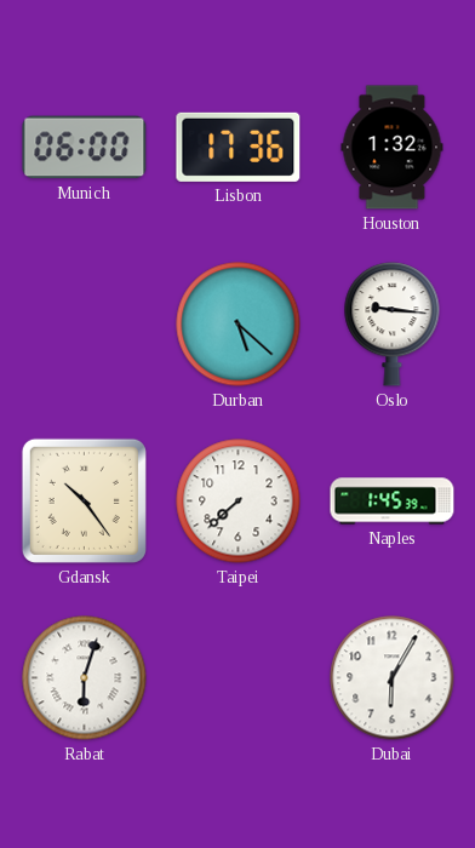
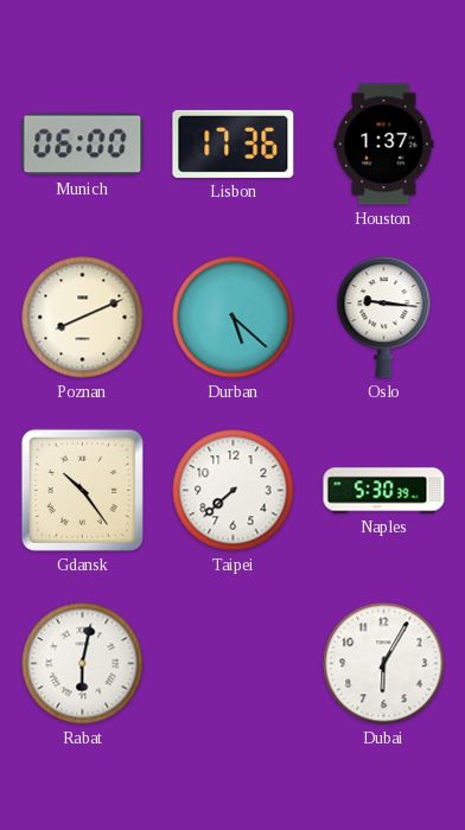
Houston: 1:32 -> 1:37
Poznan: none -> 8:11
Naples: 1:45 -> 5:30
Rabat: 6:03 -> 6:02
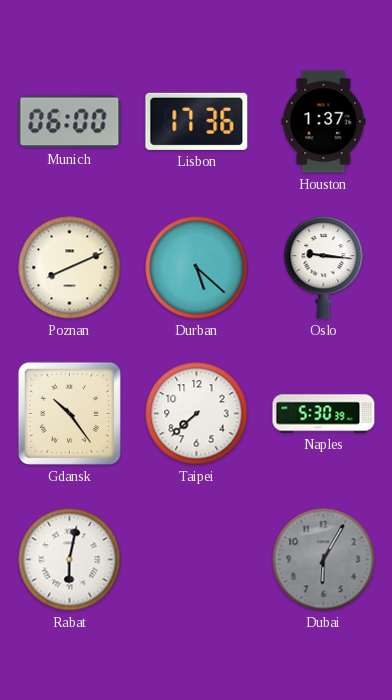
Dubai dial: white -> grey
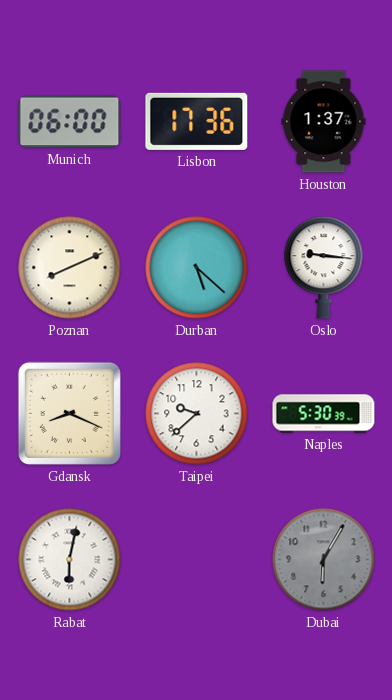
Gdansk: 10:24 -> 8:19
Taipei: 7:38 -> 9:38
